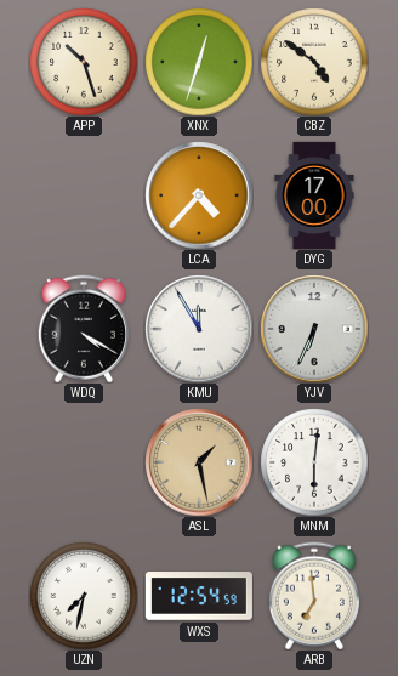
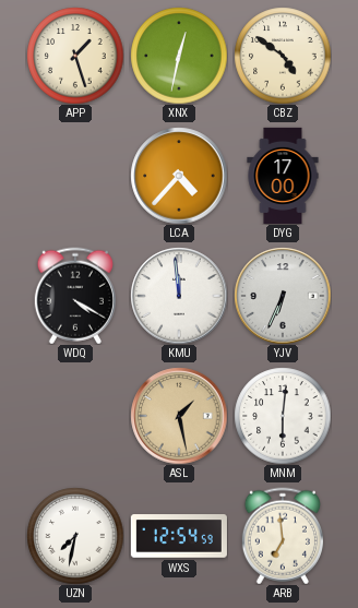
APP: 10:27 -> 1:27
XNX: 12:33 -> 12:32
KMU: 11:55 -> 11:59
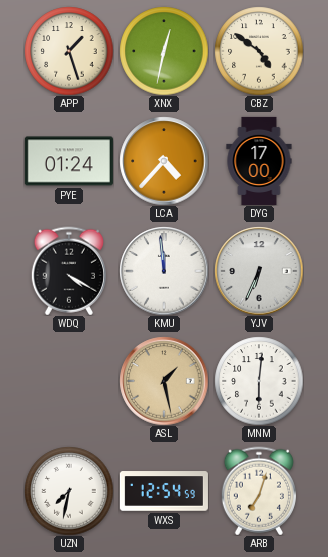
PYE: none -> 01:24
ARB: 6:59 -> 7:03
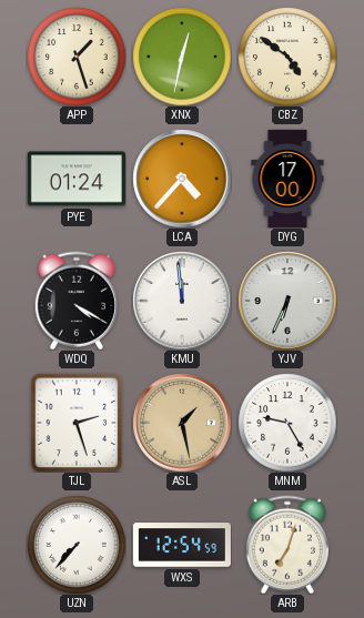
TJL: none -> 2:27
MNM: 6:01 -> 9:25
UZN: 7:32 -> 7:37
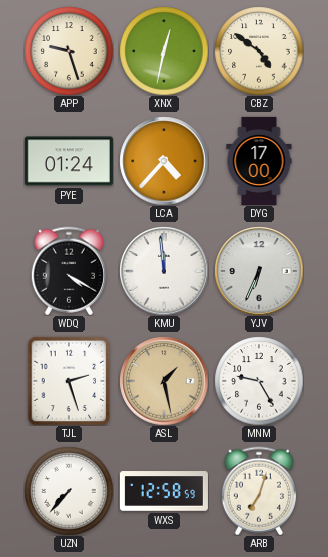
APP: 1:27 -> 9:27
WXS: 12:54 -> 12:58
